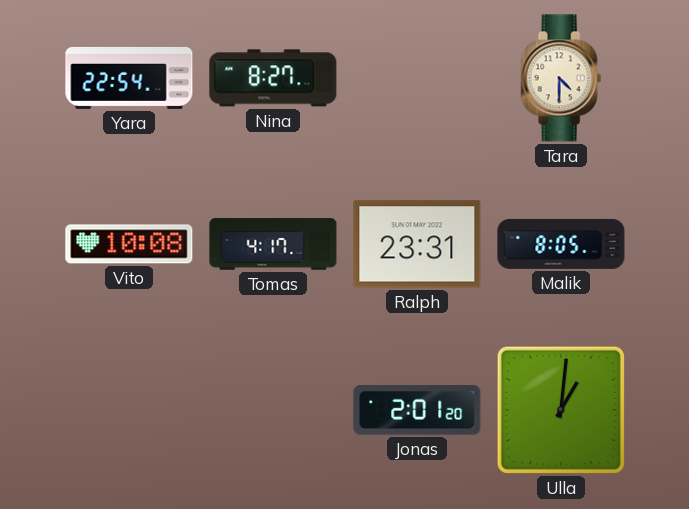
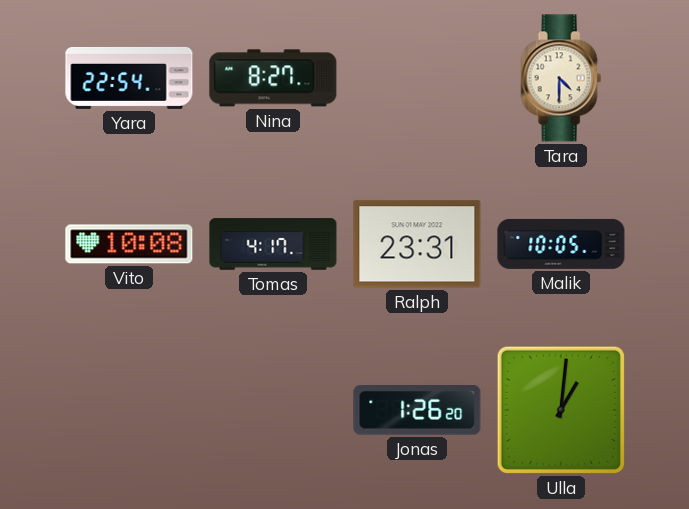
Malik: 8:05 -> 10:05
Jonas: 2:01 -> 1:26
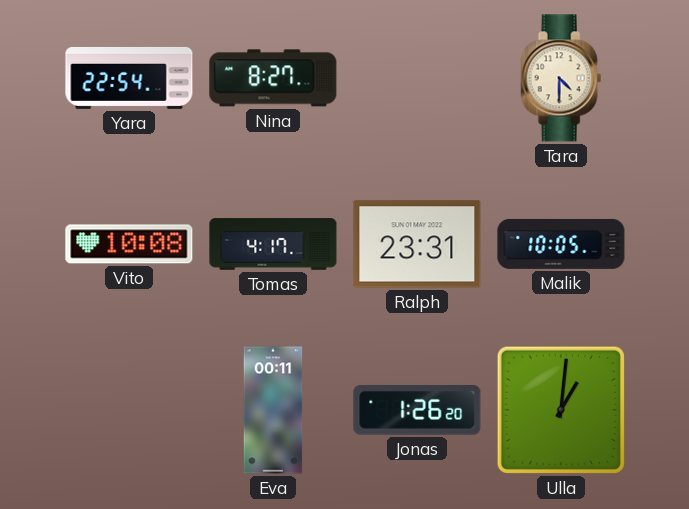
Eva: none -> 00:11
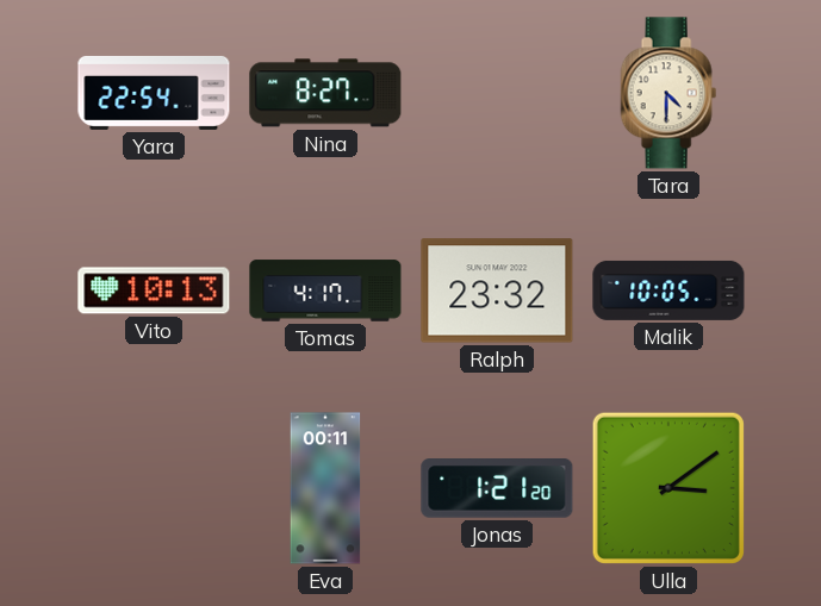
Vito: 10:08 -> 10:13
Ralph: 23:31 -> 23:32
Jonas: 1:26 -> 1:21
Ulla: 1:01 -> 3:09
